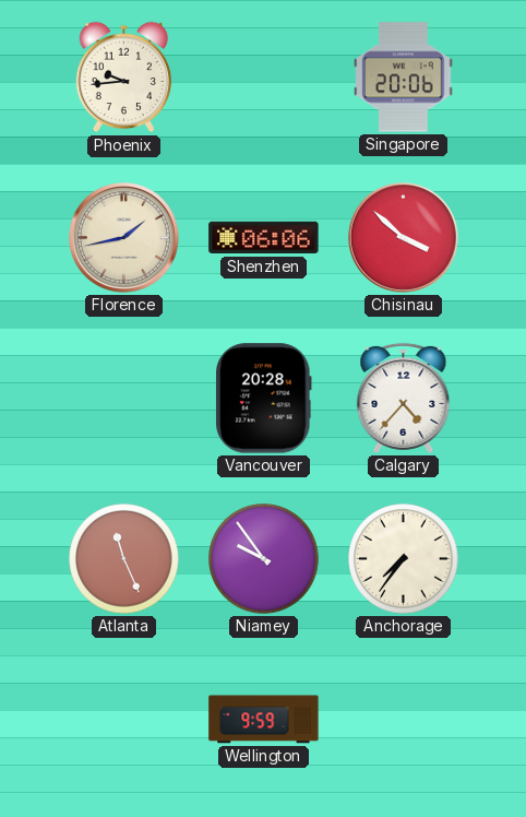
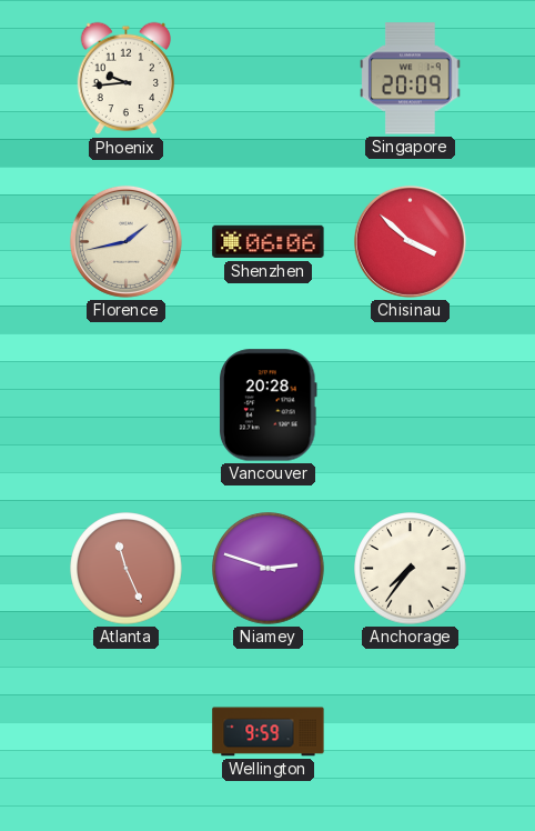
Singapore: 20:06 -> 20:09
Calgary: 4:37 -> none
Niamey: 9:54 -> 2:48
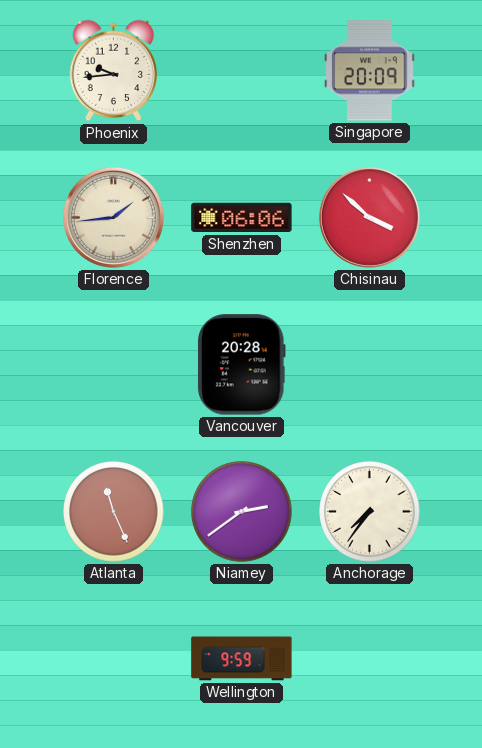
Florence: 1:43 -> 1:44
Niamey: 2:48 -> 2:39
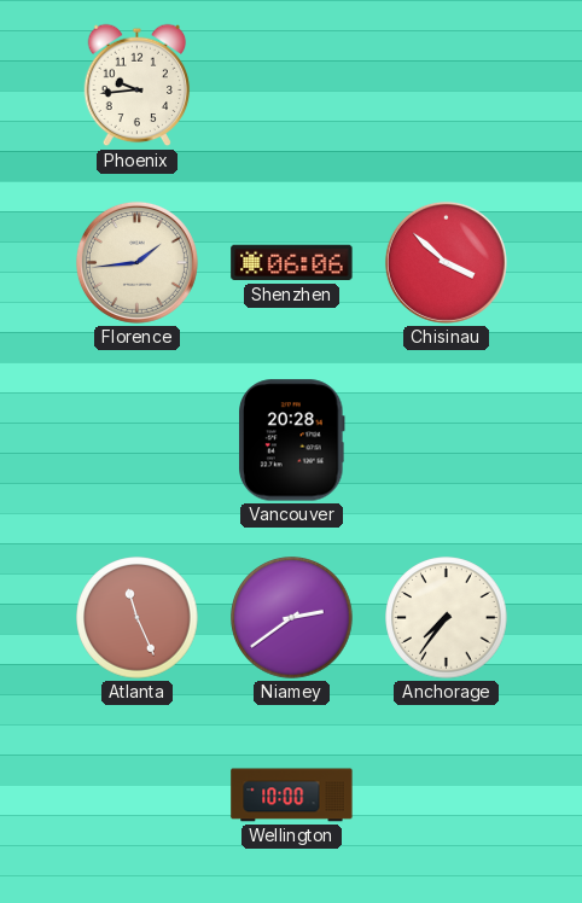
Singapore: 20:09 -> none
Wellington: 9:59 -> 10:00
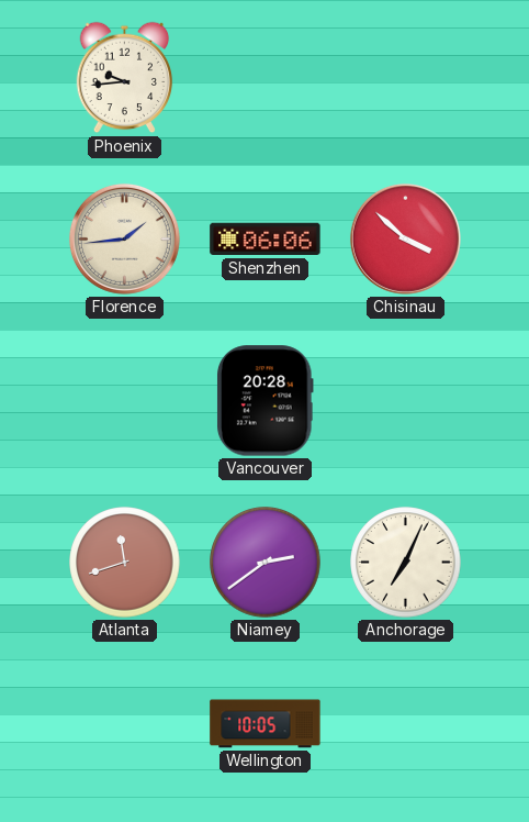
Atlanta: 11:26 -> 11:42
Anchorage: 7:36 -> 7:04
Wellington: 10:00 -> 10:05
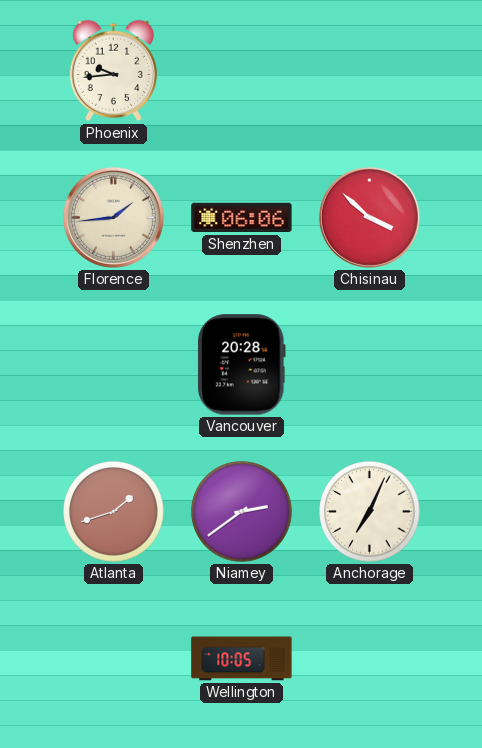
Atlanta: 11:42 -> 1:42
